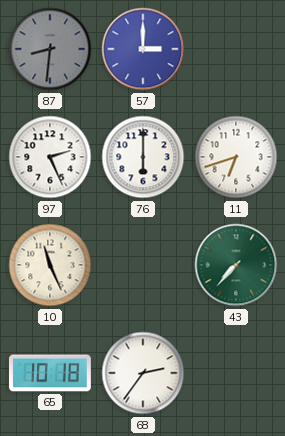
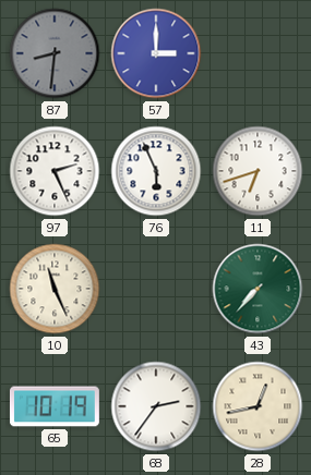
76: 6:00 -> 5:56
65: 10:18 -> 10:19
28: none -> 12:43
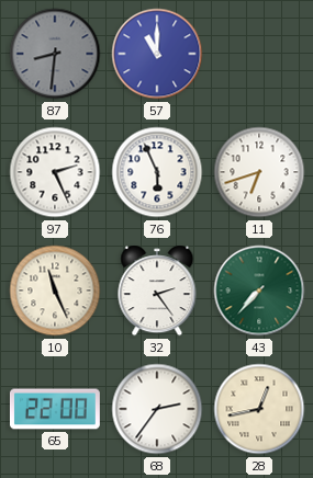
57: 3:00 -> 11:00
32: none -> 2:24
65: 10:19 -> 22:00
